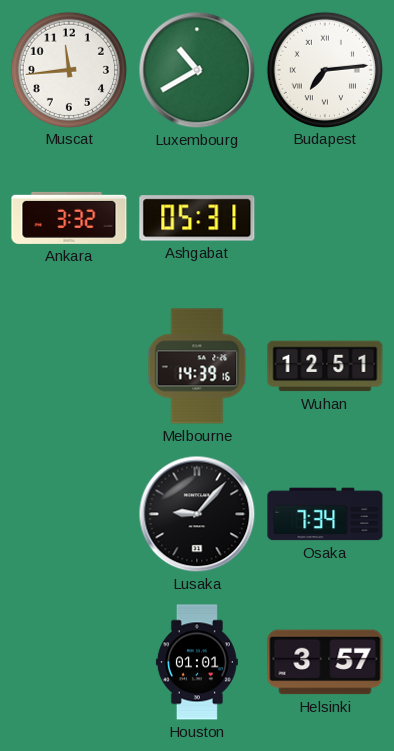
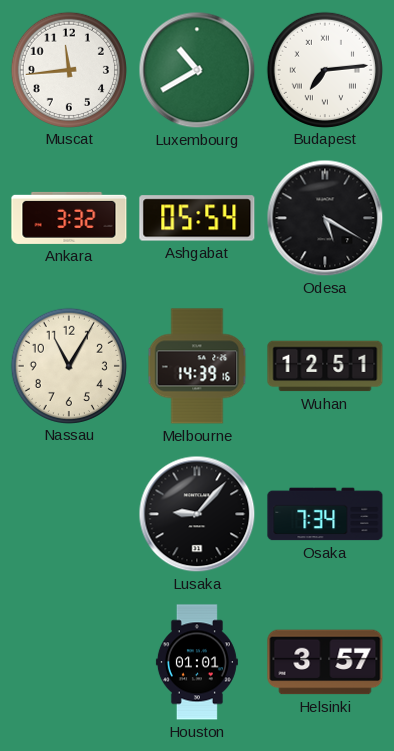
Ashgabat: 05:31 -> 05:54
Odesa: none -> 5:20
Nassau: none -> 11:05
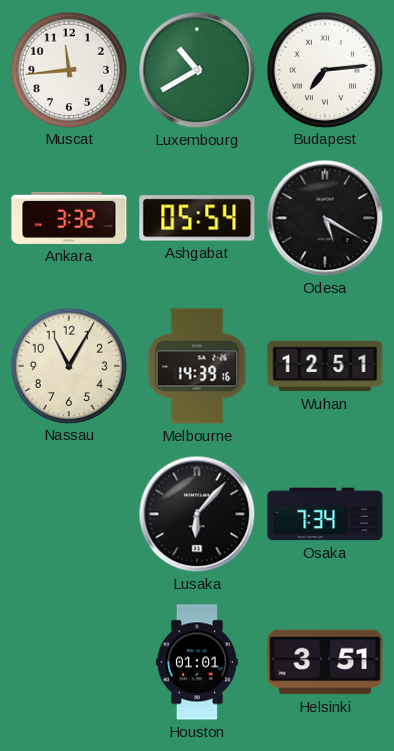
Lusaka: 9:07 -> 6:07
Helsinki: 3:57 -> 3:51
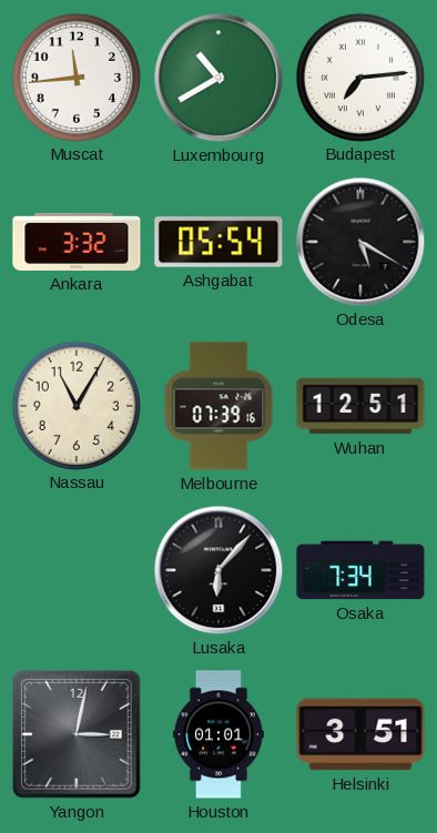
Melbourne: 14:39 -> 07:39
Yangon: none -> 3:02
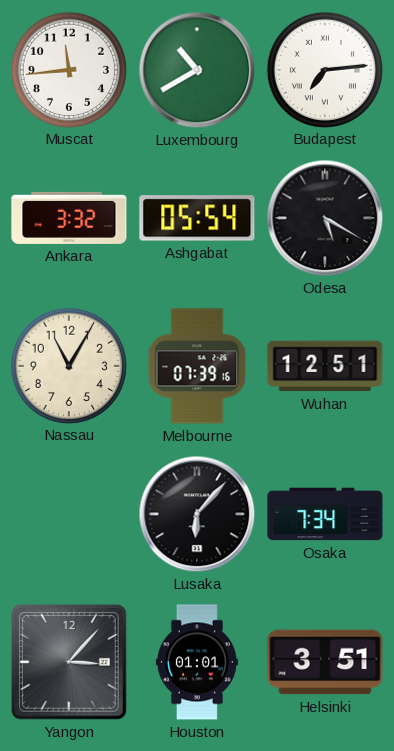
Yangon: 3:02 -> 3:07
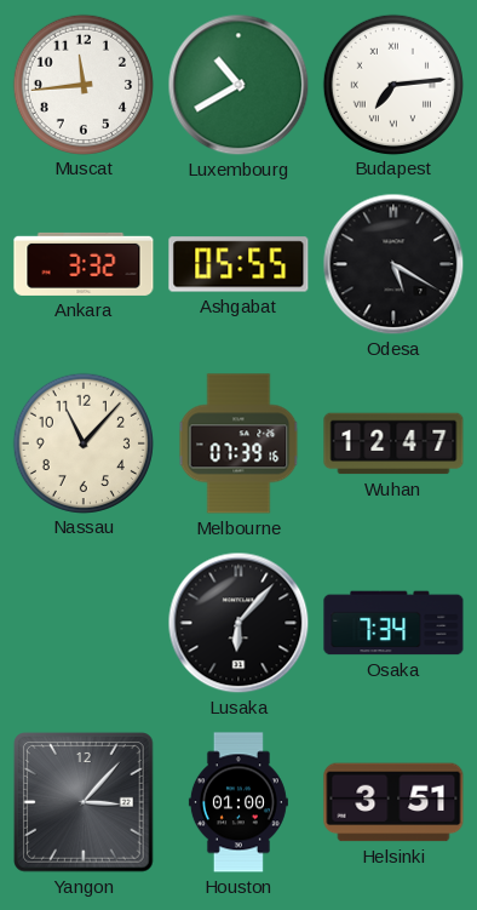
Ashgabat: 05:54 -> 05:55
Nassau: 11:05 -> 11:07
Wuhan: 12:51 -> 12:47
Houston: 01:01 -> 01:00
